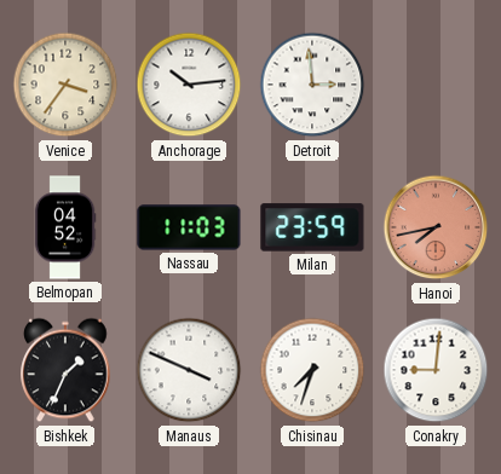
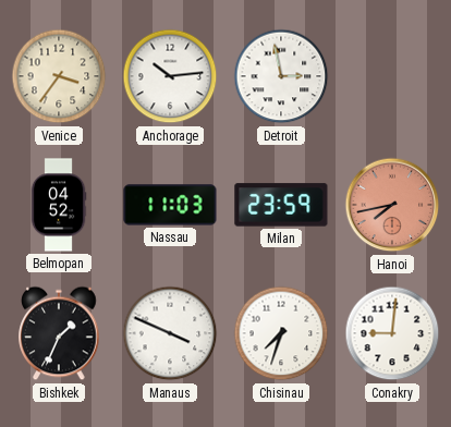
Detroit: 2:59 -> 2:58
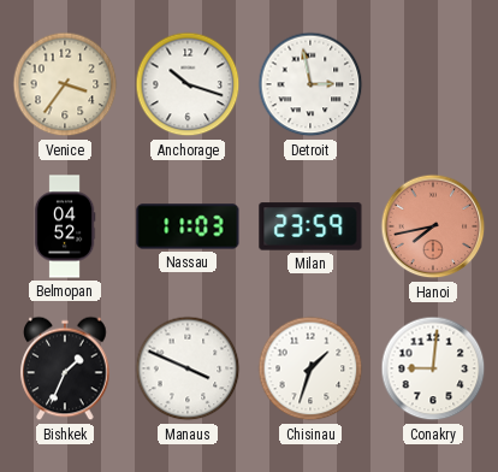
Anchorage: 10:14 -> 10:18
Chisinau: 7:33 -> 1:33
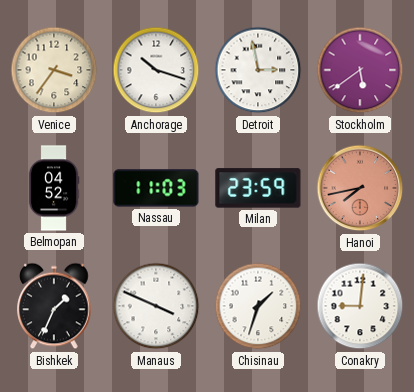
Stockholm: none -> 5:39
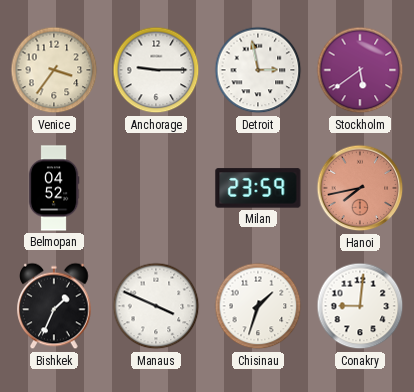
Anchorage: 10:18 -> 9:15
Nassau: 11:03 -> none
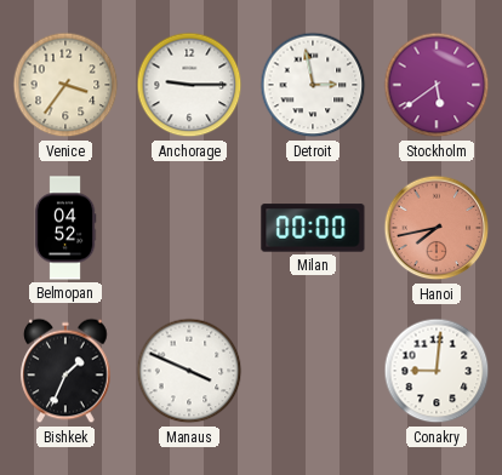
Milan: 23:59 -> 00:00
Chisinau: 1:33 -> none
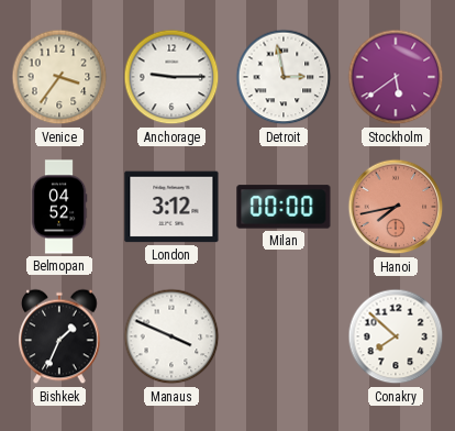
London: none -> 3:12
Conakry: 9:01 -> 7:52
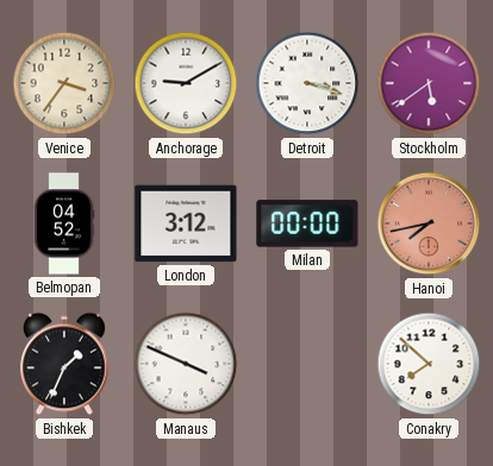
Anchorage: 9:15 -> 9:10
Detroit: 2:58 -> 3:18
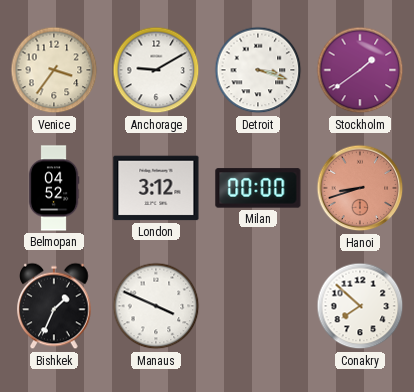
Stockholm: 5:39 -> 1:39
Hanoi: 7:43 -> 8:42
